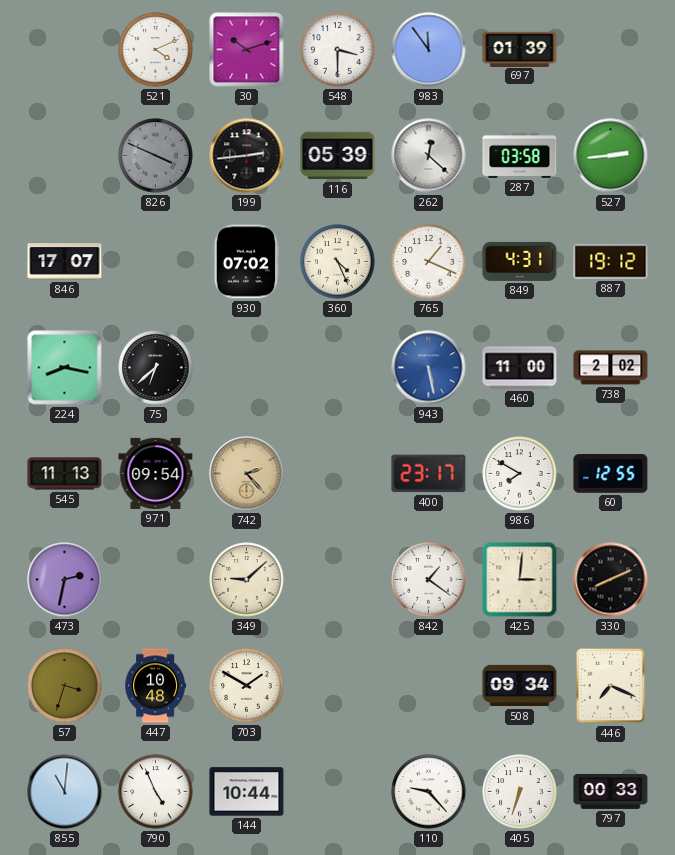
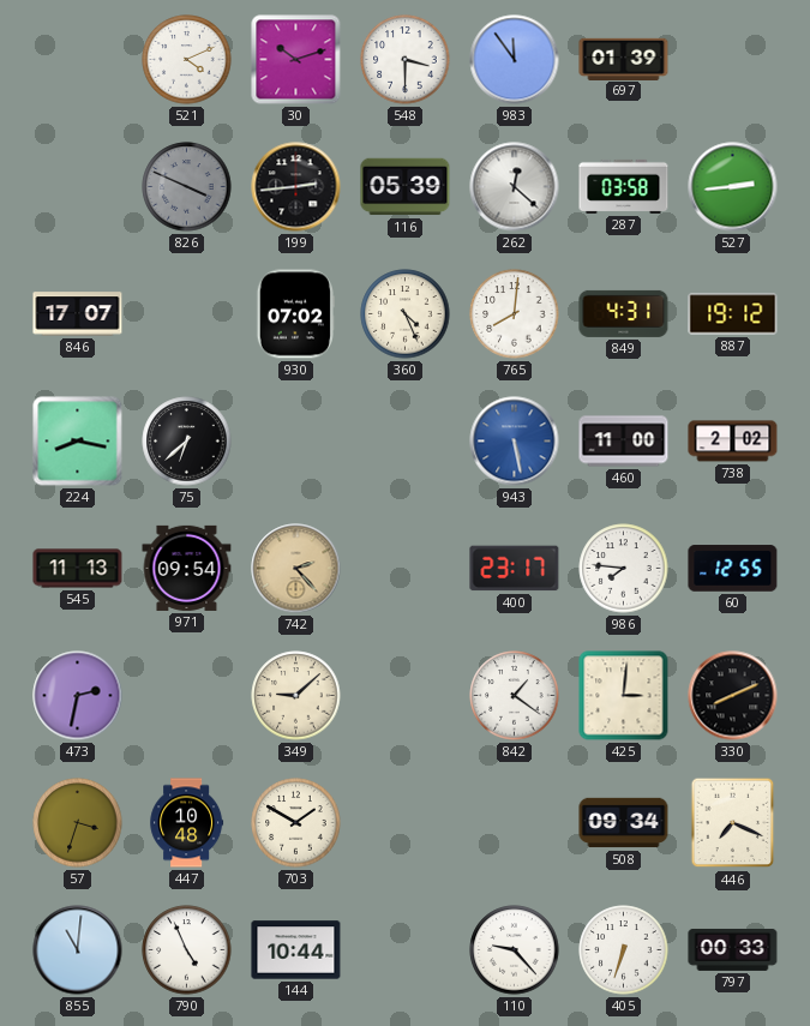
765: 1:19 -> 8:01
986: 7:50 -> 7:46
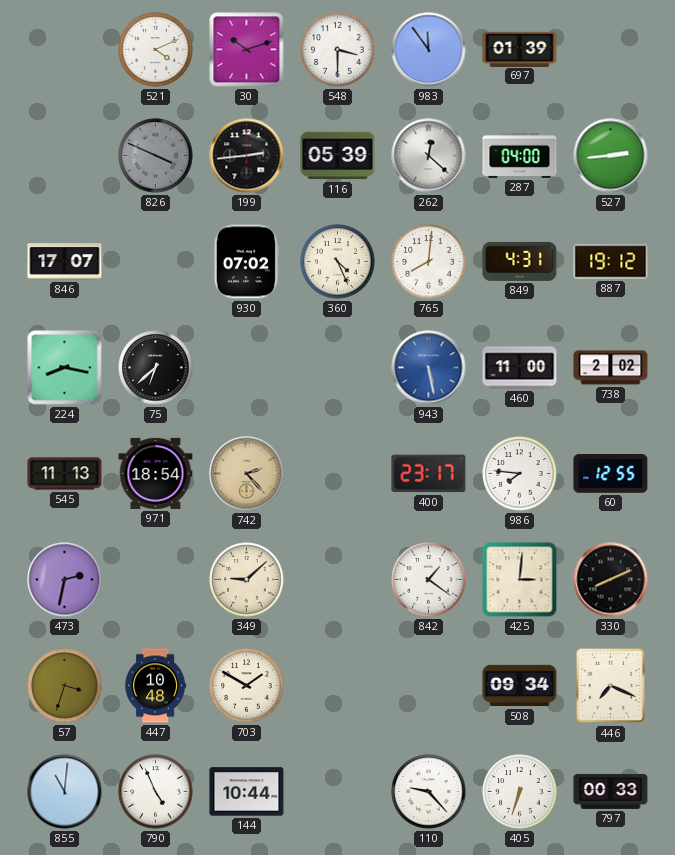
287: 03:58 -> 04:00
971: 09:54 -> 18:54
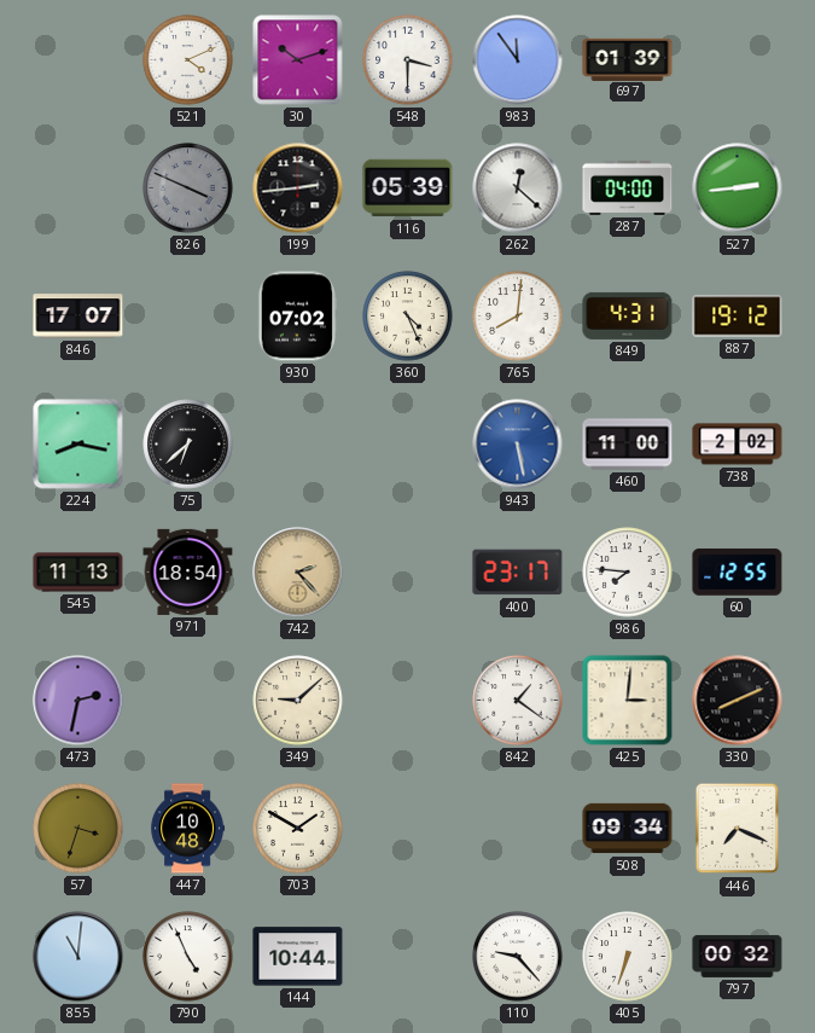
797: 00:33 -> 00:32
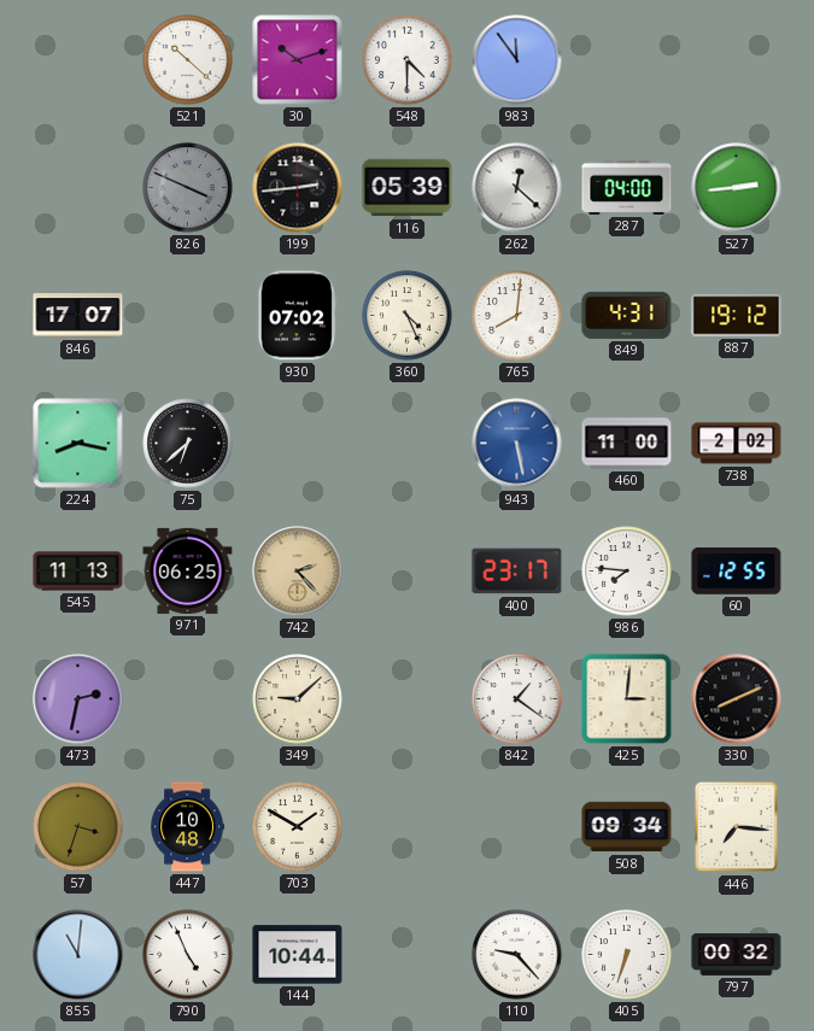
521: 4:11 -> 10:22
548: 3:30 -> 4:30
697: 01:39 -> none
971: 18:54 -> 06:25
446: 7:19 -> 7:16
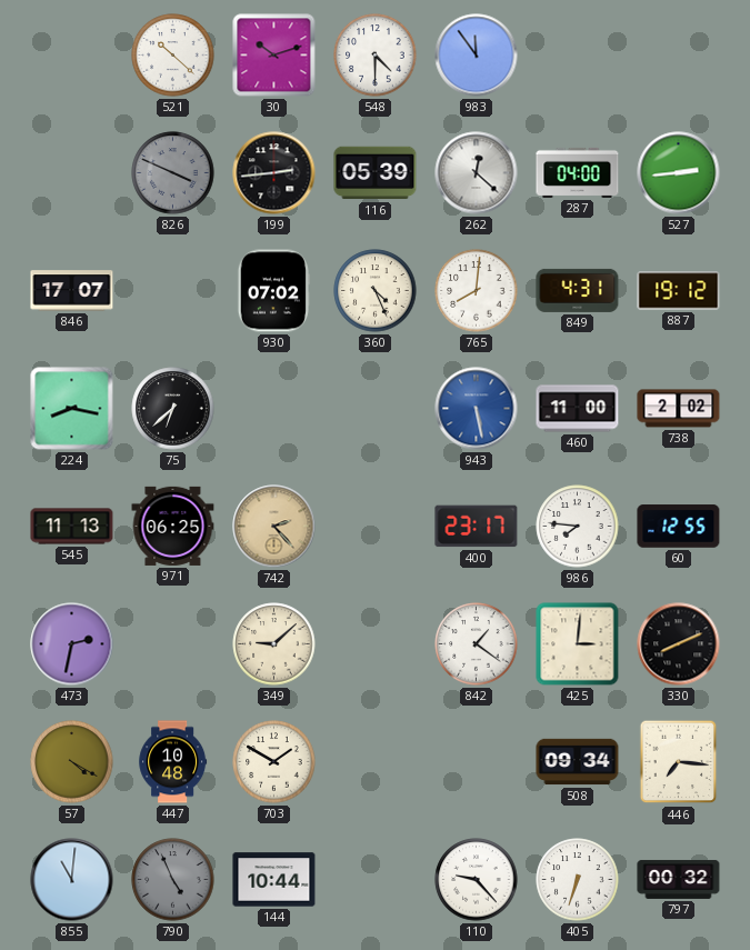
57: 3:33 -> 4:20
790 dial: white -> grey
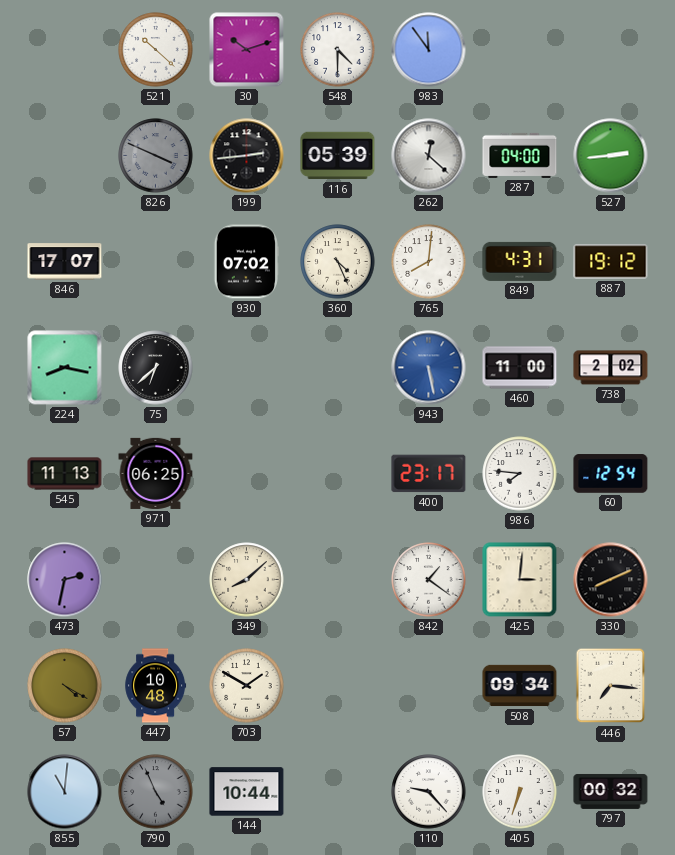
742: 2:23 -> none
60: 12:55 -> 12:54
349: 9:08 -> 8:08
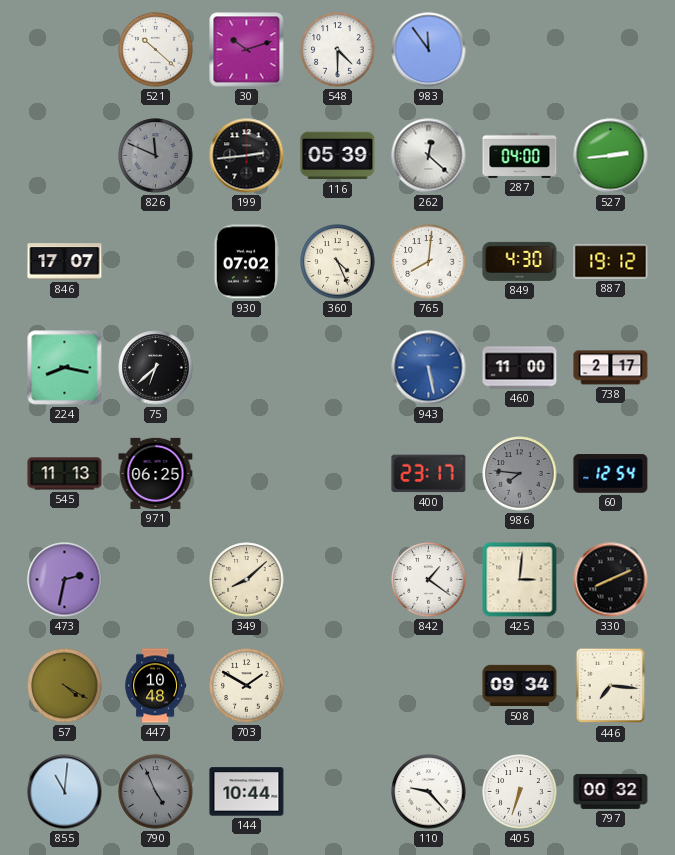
826: 3:49 -> 11:49
849: 4:31 -> 4:30
738: 2:02 -> 2:17
986 dial: white -> grey
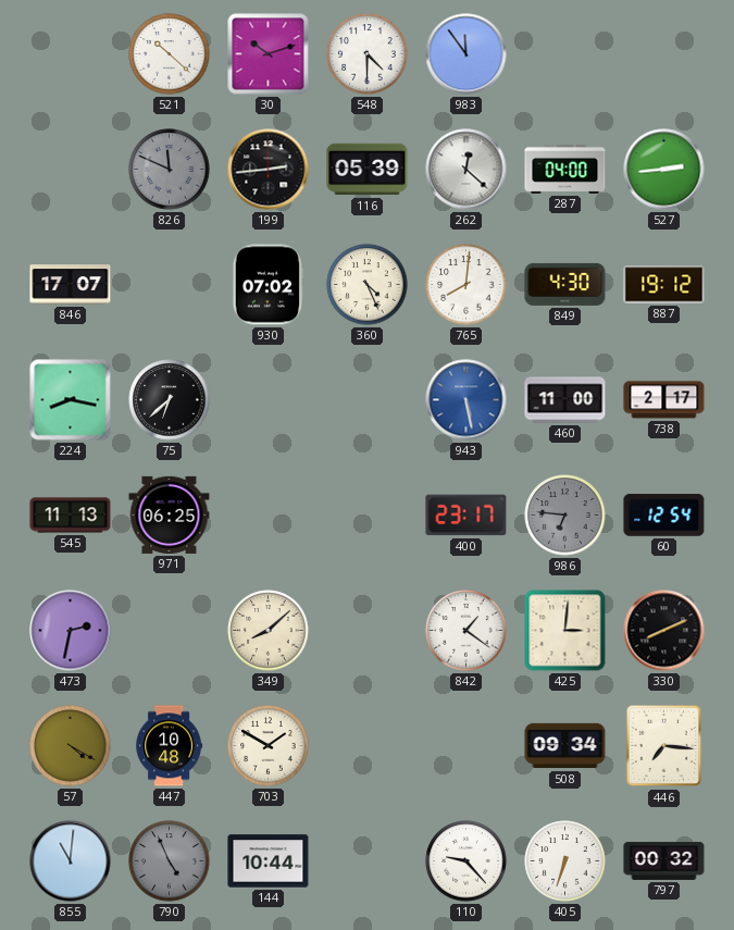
986: 7:46 -> 6:46
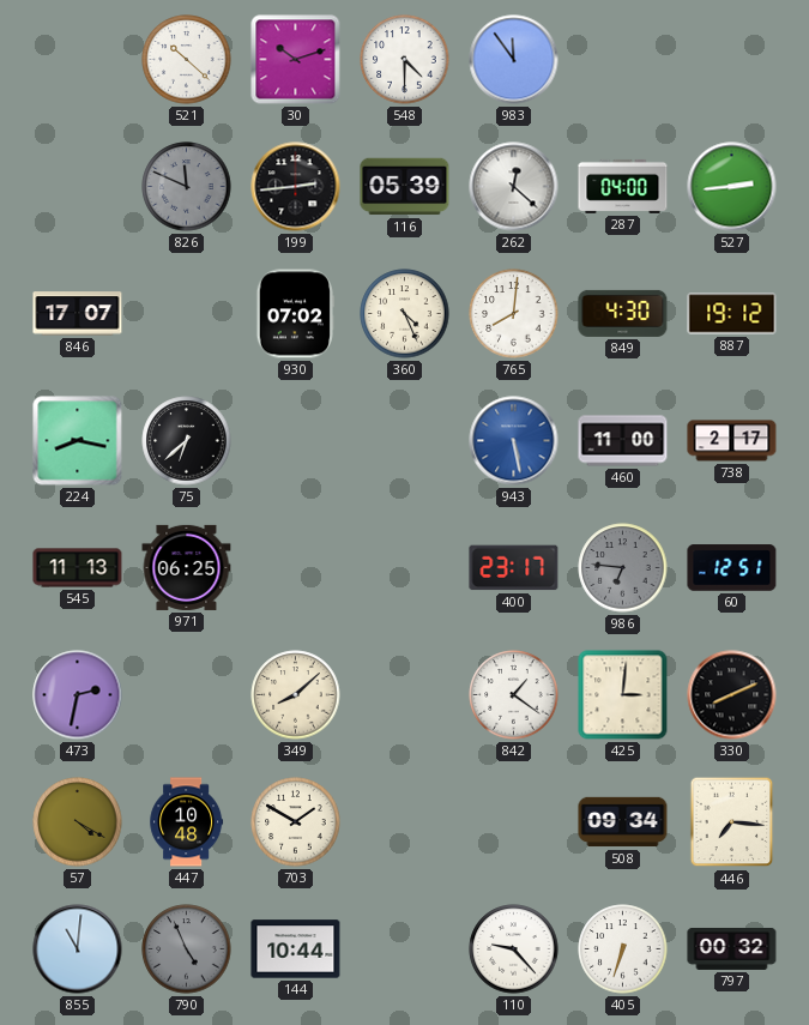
60: 12:54 -> 12:51
